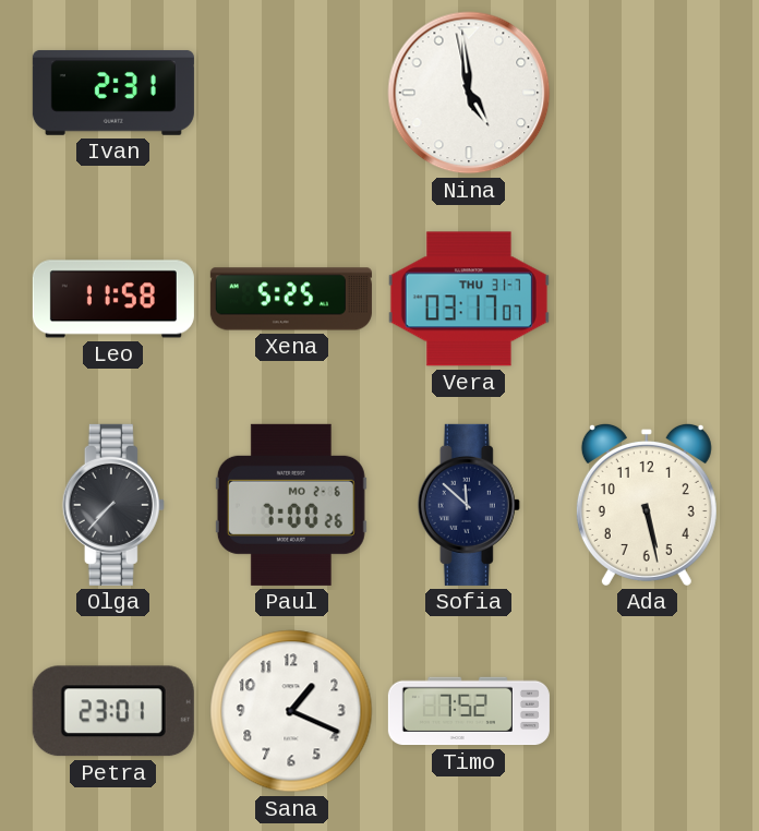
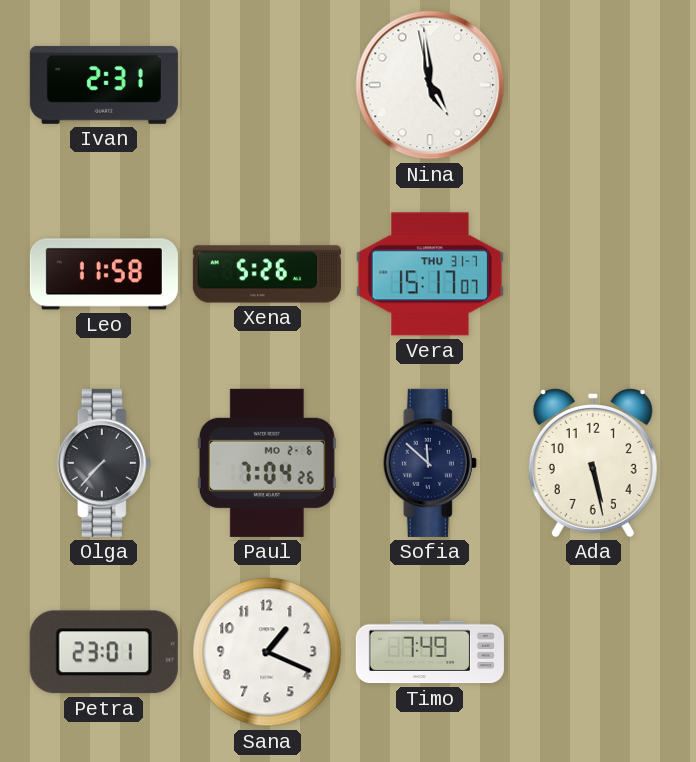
Xena: 5:25 -> 5:26
Vera: 03:17 -> 15:17
Paul: 7:00 -> 7:04
Timo: 7:52 -> 7:49
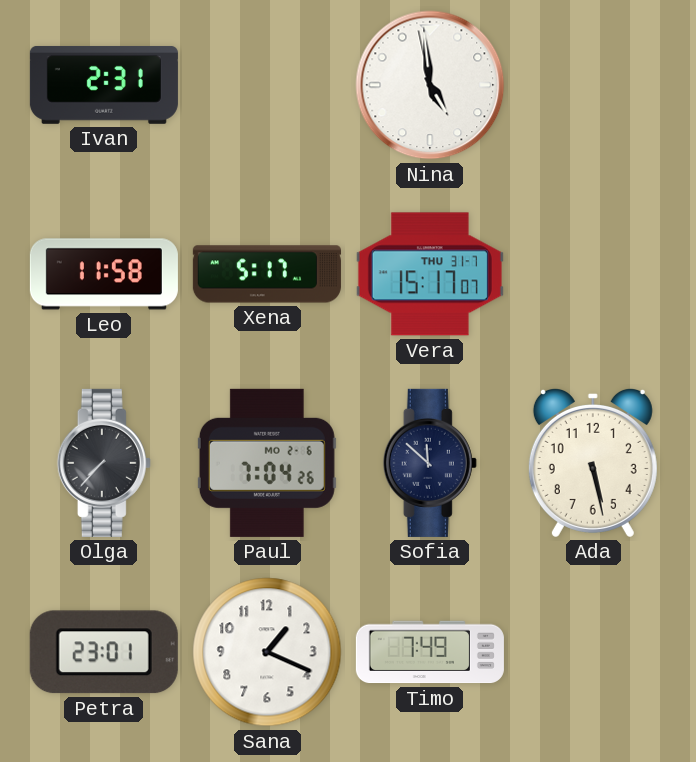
Xena: 5:26 -> 5:17
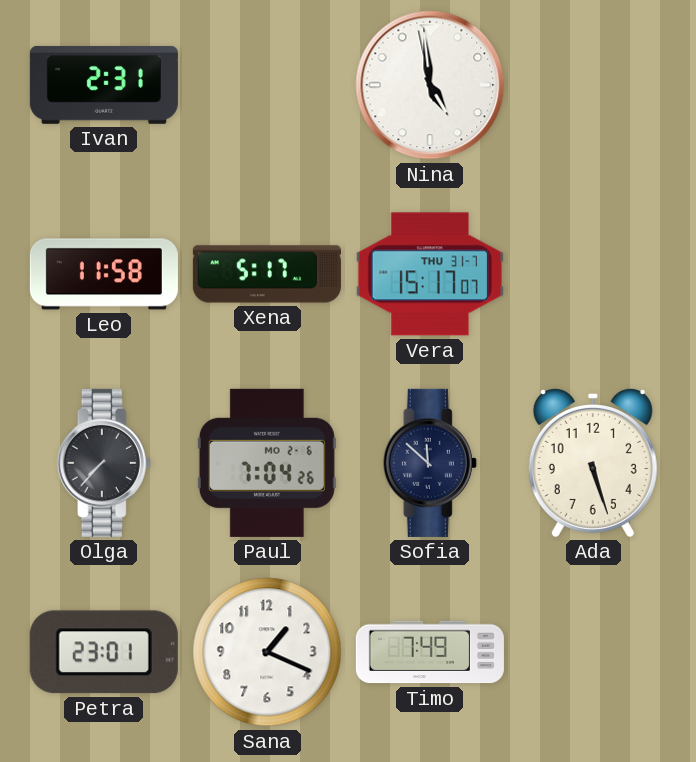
Ada: 5:28 -> 5:27
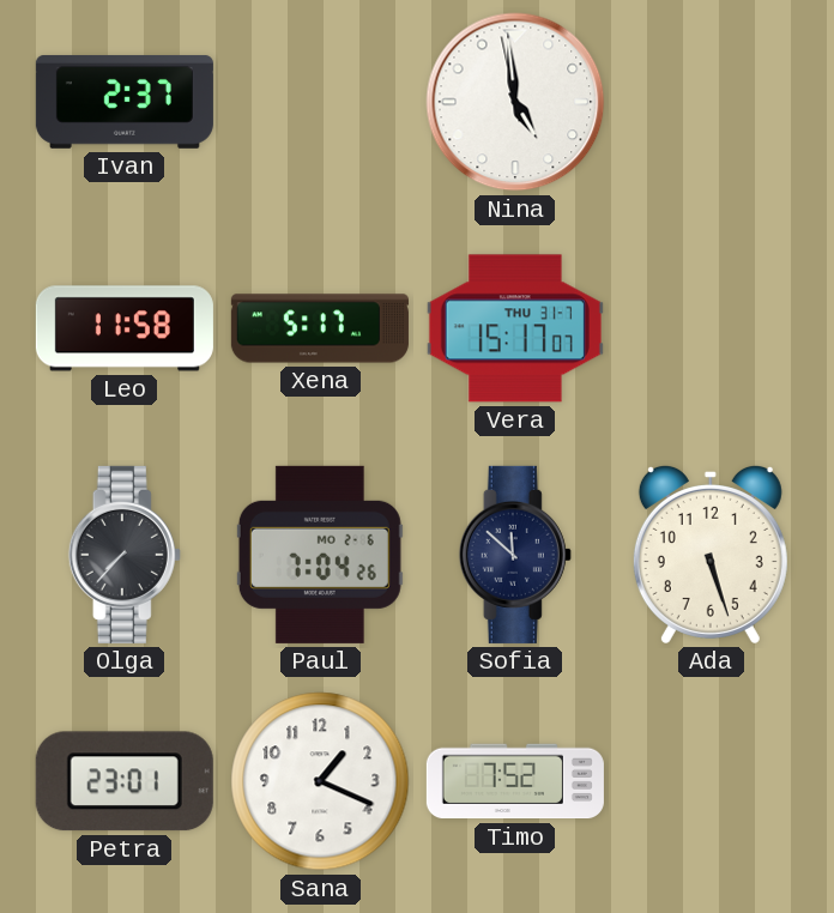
Ivan: 2:31 -> 2:37
Timo: 7:49 -> 7:52
